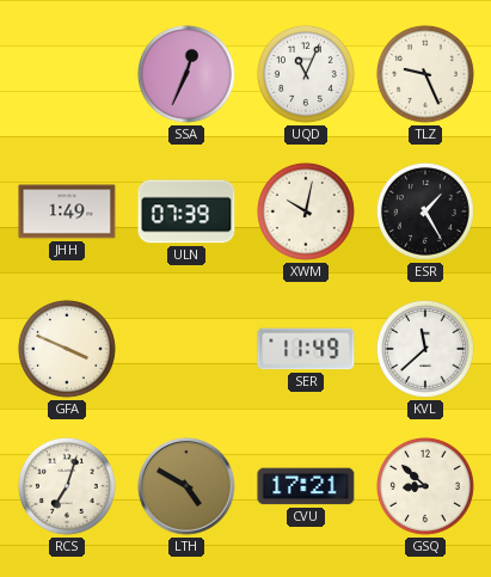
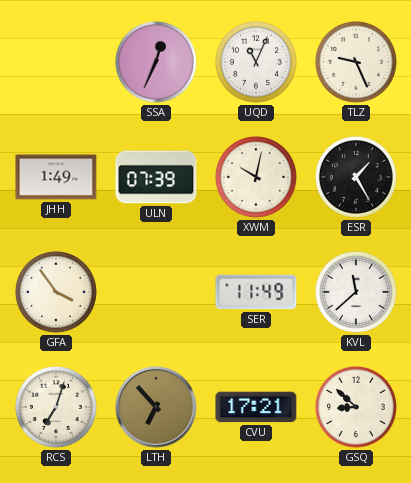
GFA: 3:49 -> 3:54
LTH: 4:50 -> 6:53
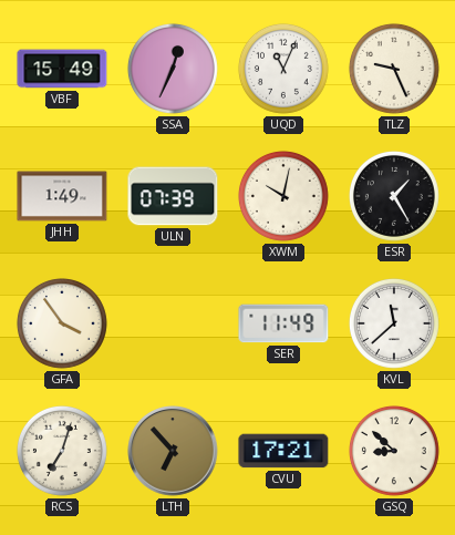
VBF: none -> 15:49
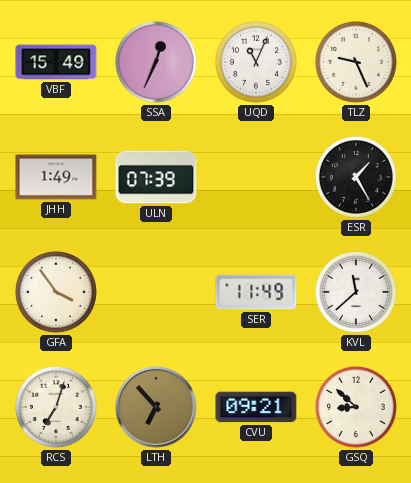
XWM: 10:02 -> none
CVU: 17:21 -> 09:21
